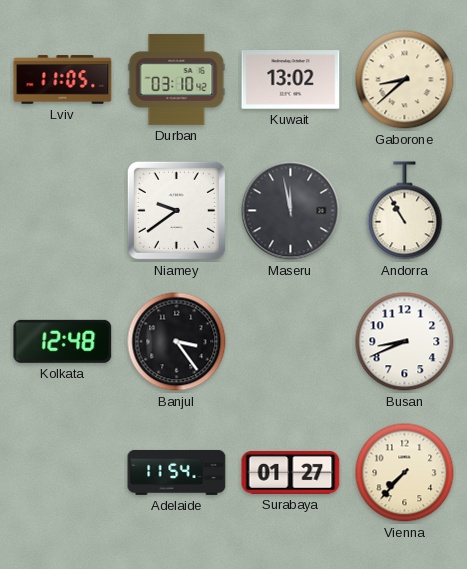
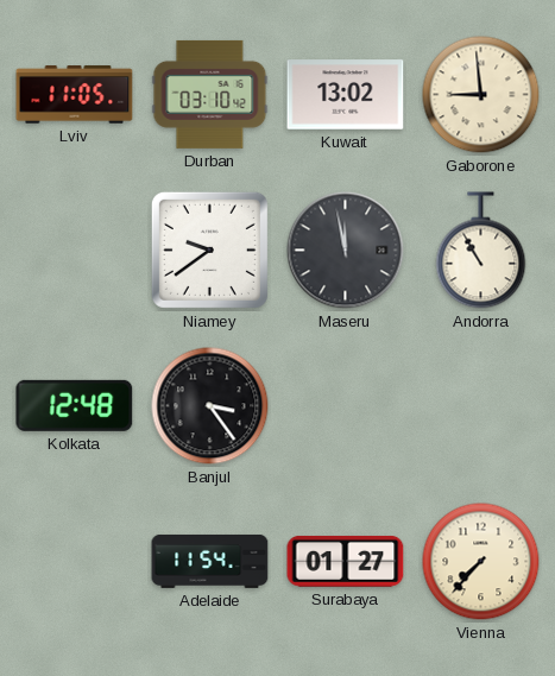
Gaborone: 8:38 -> 8:59
Busan: 8:41 -> none
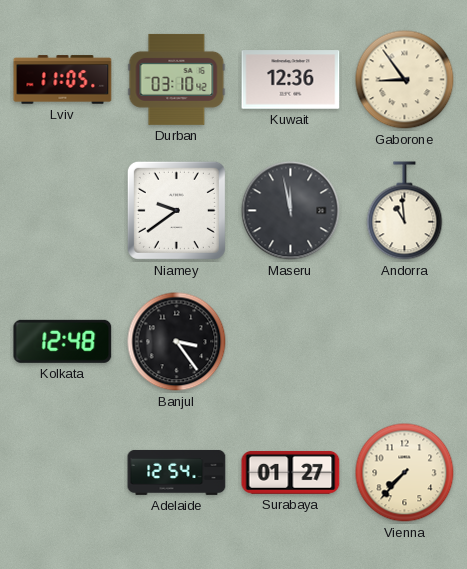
Kuwait: 13:02 -> 12:36
Gaborone: 8:59 -> 8:54
Andorra: 10:55 -> 10:59
Adelaide: 11:54 -> 12:54
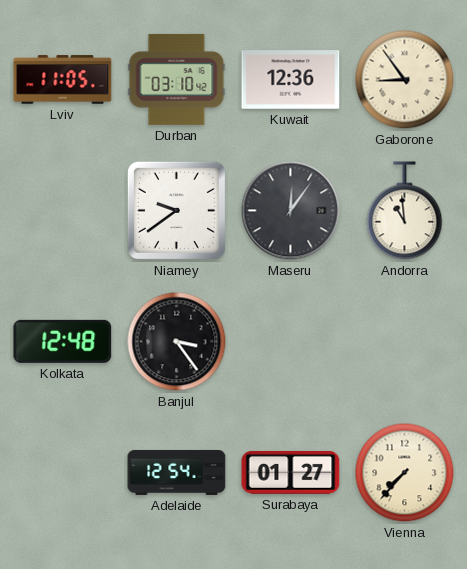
Maseru: 11:58 -> 12:06
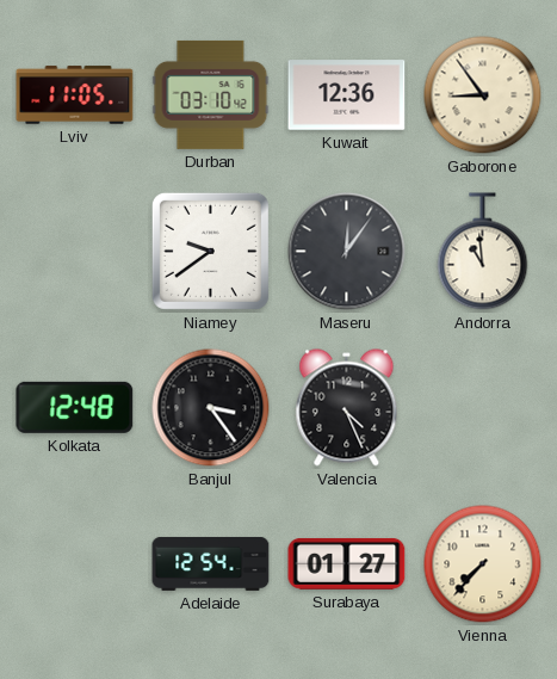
Valencia: none -> 4:26
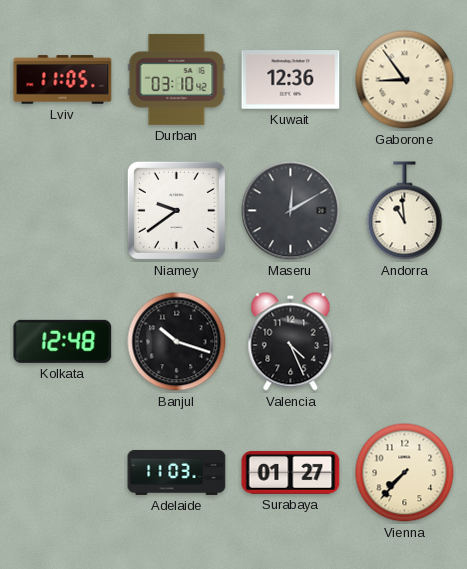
Maseru: 12:06 -> 12:10
Banjul: 3:24 -> 10:18
Adelaide: 12:54 -> 11:03
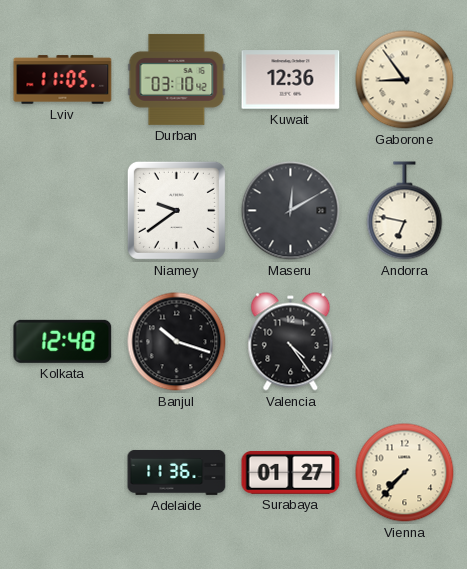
Andorra: 10:59 -> 6:47
Valencia: 4:26 -> 4:24
Adelaide: 11:03 -> 11:36
